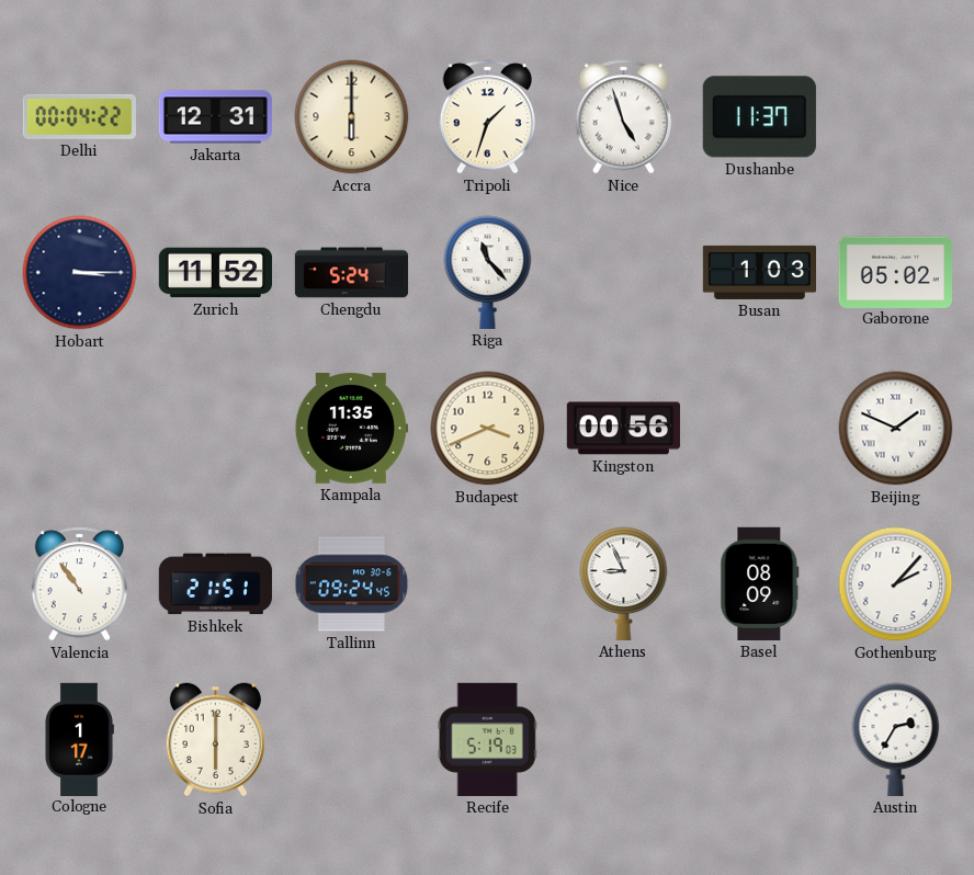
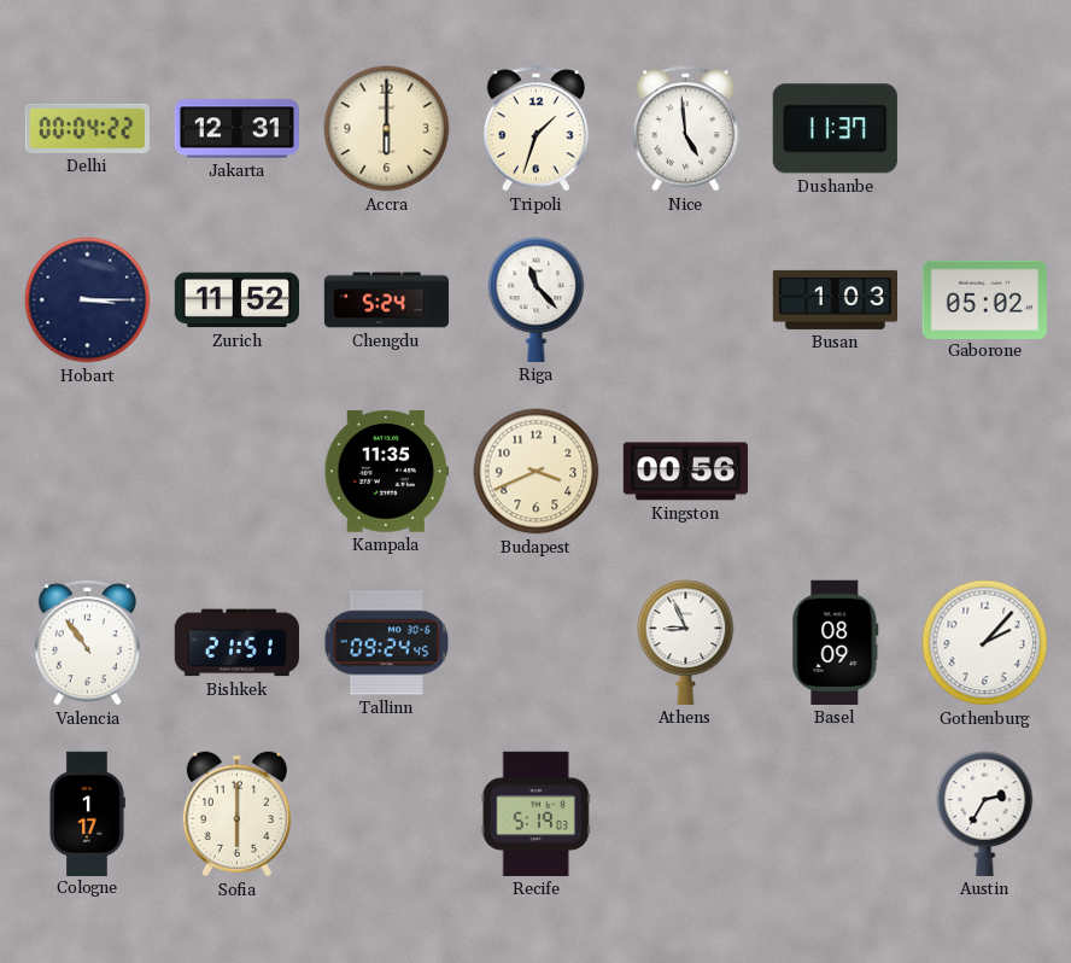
Nice: 4:57 -> 4:59
Beijing: 1:49 -> none
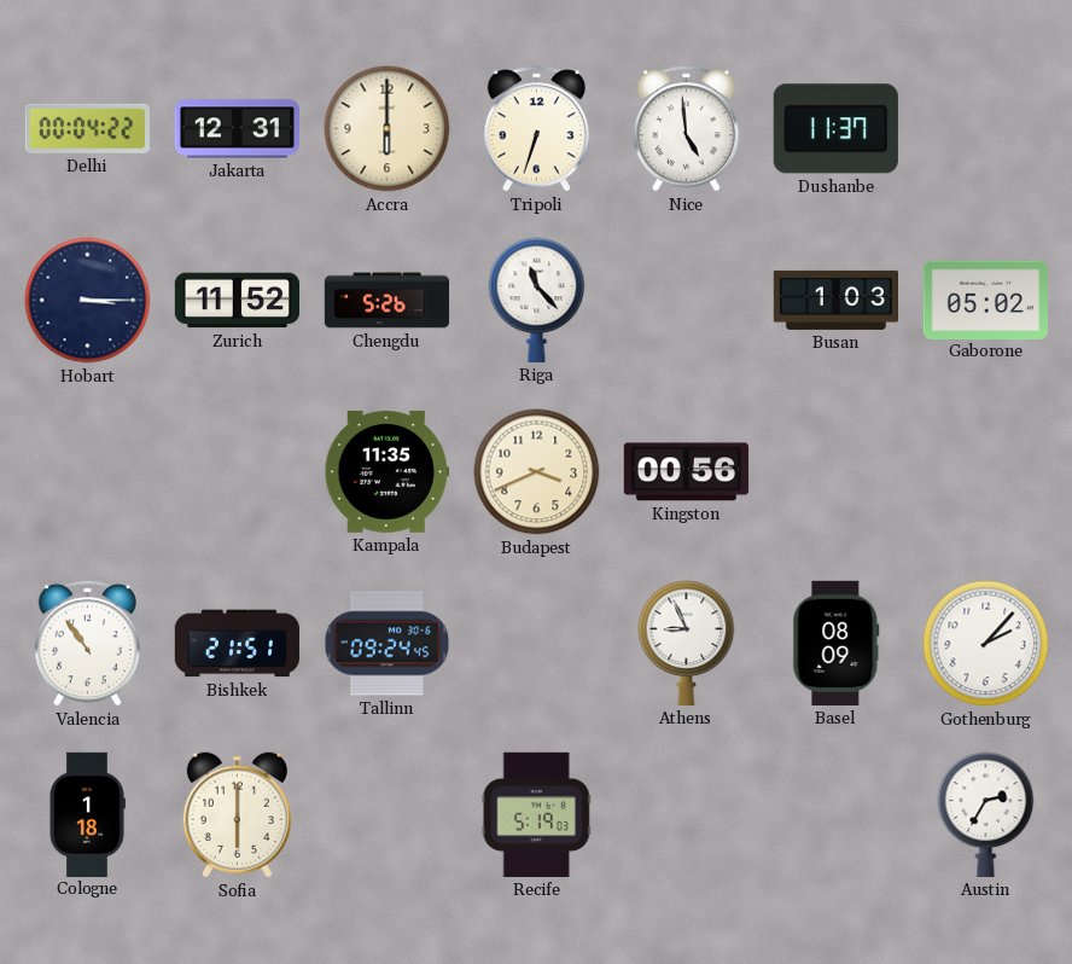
Tripoli: 1:33 -> 6:33
Chengdu: 5:24 -> 5:26
Cologne: 1:17 -> 1:18
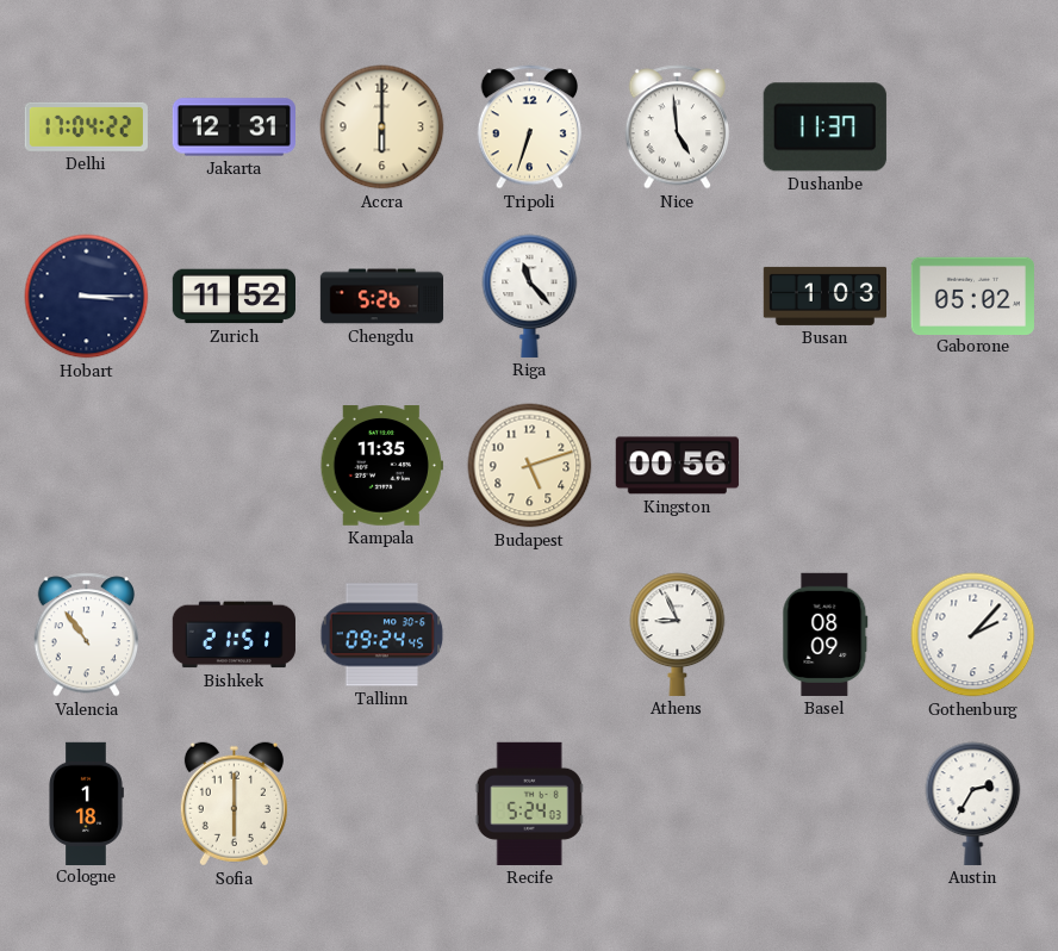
Delhi: 00:04 -> 17:04
Budapest: 3:41 -> 5:12
Recife: 5:19 -> 5:24
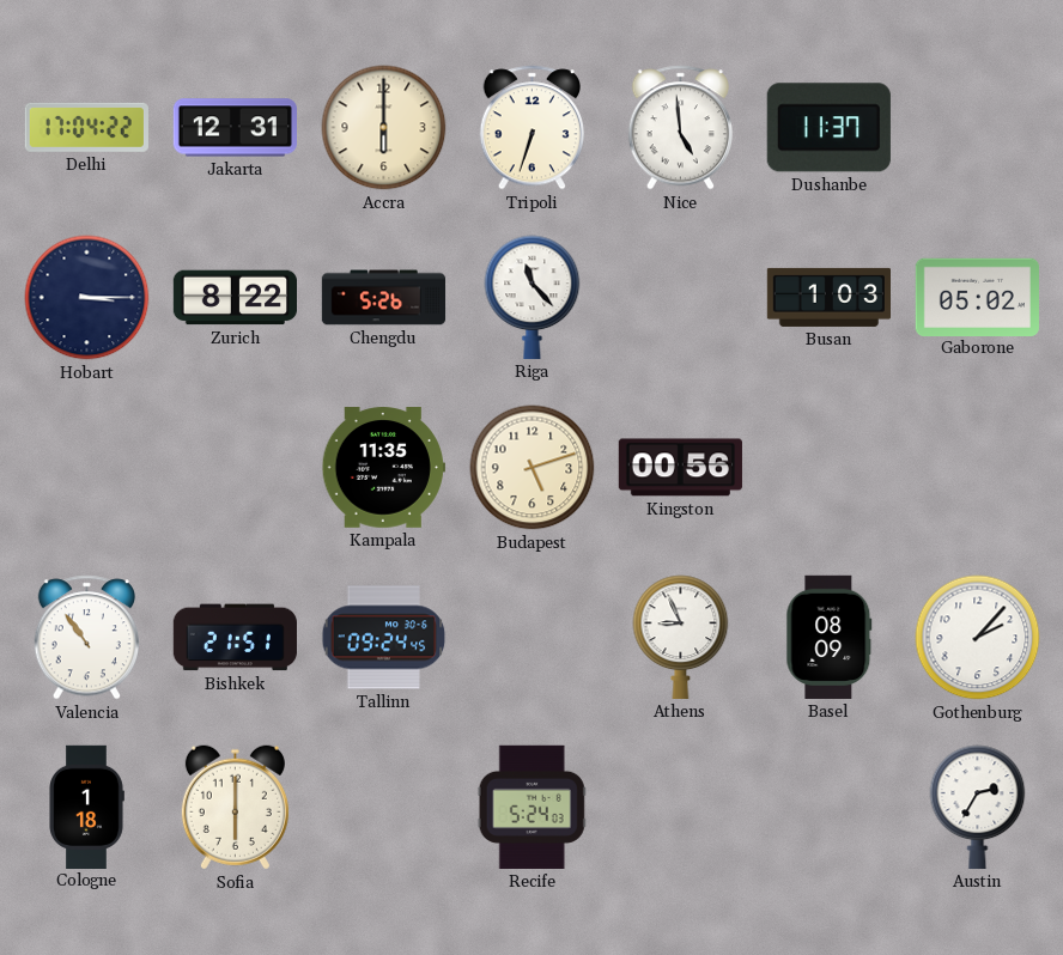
Zurich: 11:52 -> 8:22
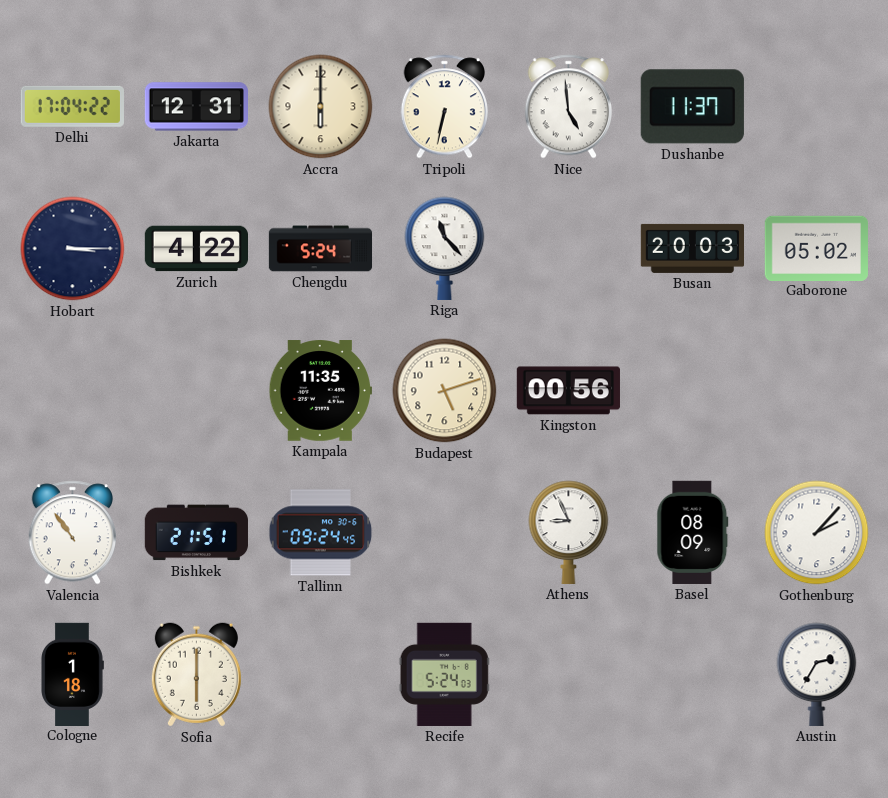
Tripoli: 6:33 -> 6:32
Zurich: 8:22 -> 4:22
Chengdu: 5:26 -> 5:24
Busan: 1:03 -> 20:03
